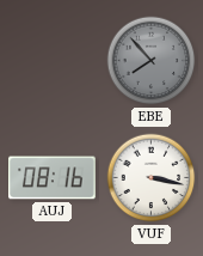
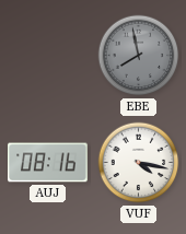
EBE: 7:53 -> 7:58
VUF: 3:17 -> 4:17
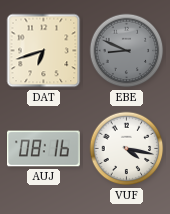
DAT: none -> 6:42
EBE: 7:58 -> 8:49
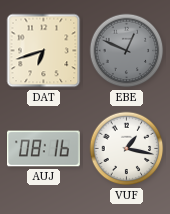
EBE: 8:49 -> 12:49
VUF: 4:17 -> 1:17
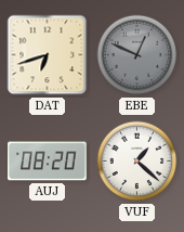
AUJ: 08:16 -> 08:20
VUF: 1:17 -> 1:22
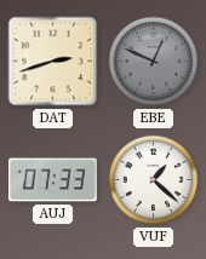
DAT: 6:42 -> 2:42
AUJ: 08:20 -> 07:33
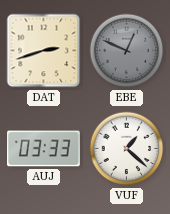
AUJ: 07:33 -> 03:33
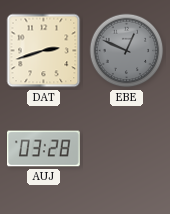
AUJ: 03:33 -> 03:28
VUF: 1:22 -> none
